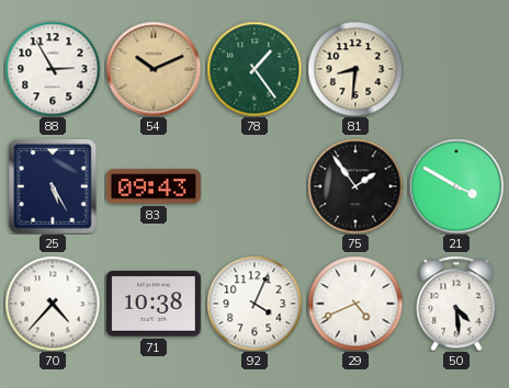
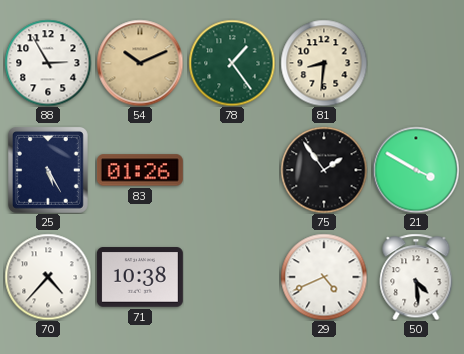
83: 09:43 -> 01:26
92: 4:04 -> none
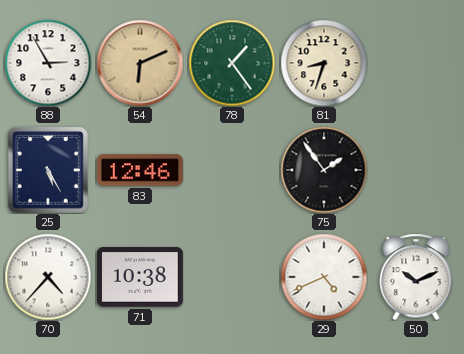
54: 10:11 -> 6:11
81: 8:31 -> 8:33
83: 01:26 -> 12:46
21: 3:50 -> none
50: 4:29 -> 10:11
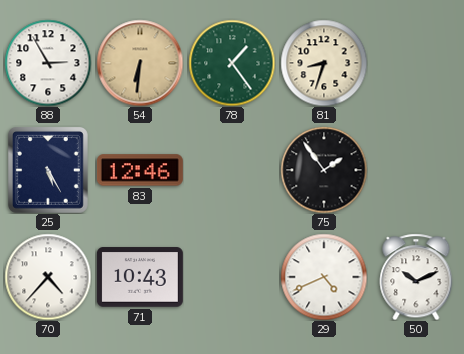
54: 6:11 -> 6:31
71: 10:38 -> 10:43
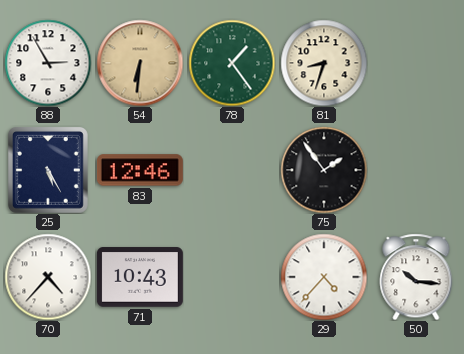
29: 4:41 -> 4:37
50: 10:11 -> 10:16
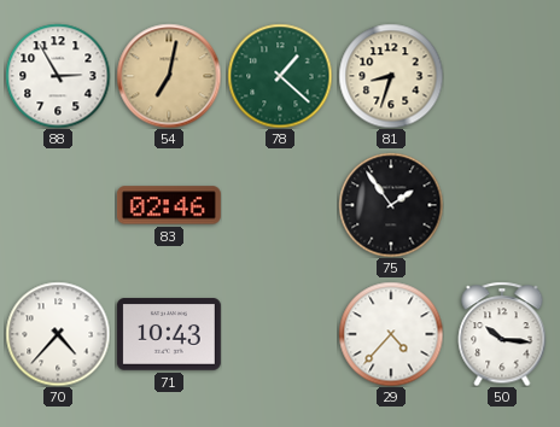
54: 6:31 -> 7:02
78: 1:24 -> 1:22
25: 5:25 -> none
83: 12:46 -> 02:46
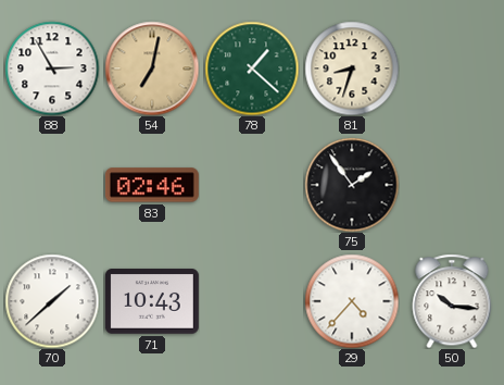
70: 4:37 -> 1:38
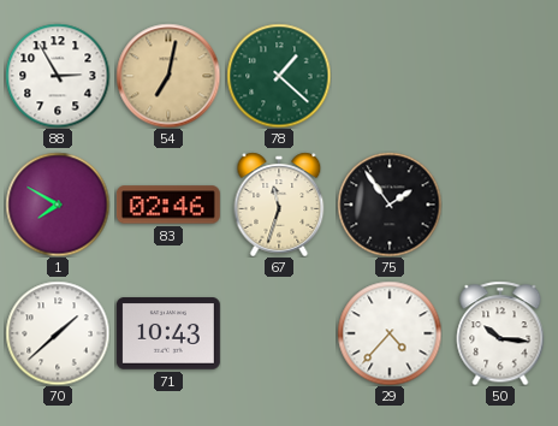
81: 8:33 -> none
1: none -> 7:50
67: none -> 11:33
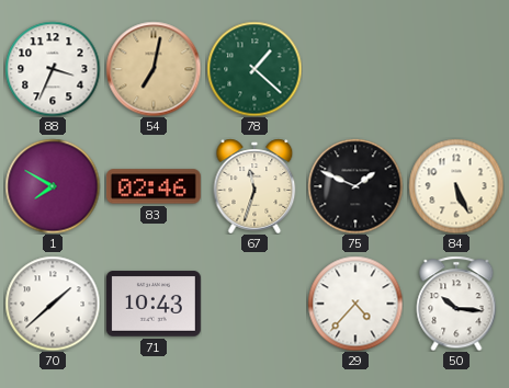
88: 2:55 -> 3:34
75: 1:54 -> 1:49
84: none -> 5:26
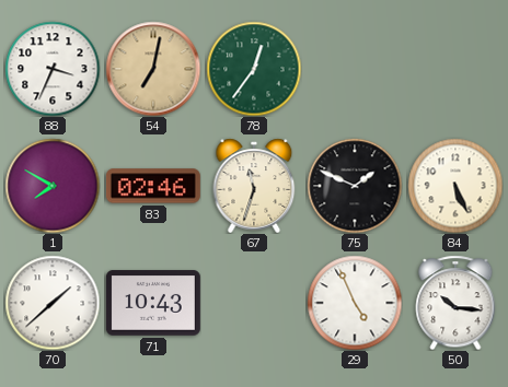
78: 1:22 -> 12:36
29: 4:37 -> 4:56
